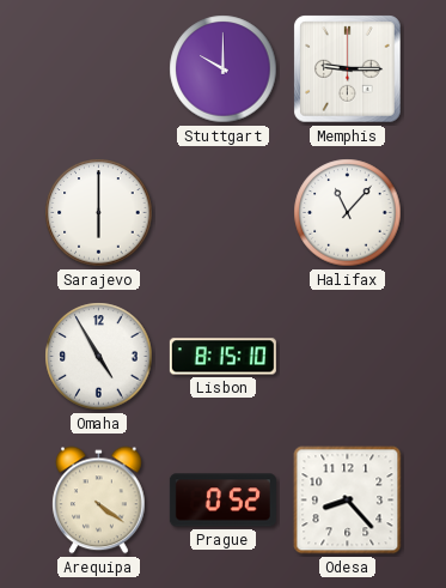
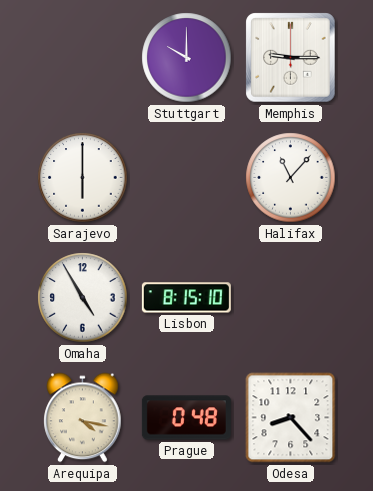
Arequipa: 4:21 -> 4:17
Prague: 0:52 -> 0:48
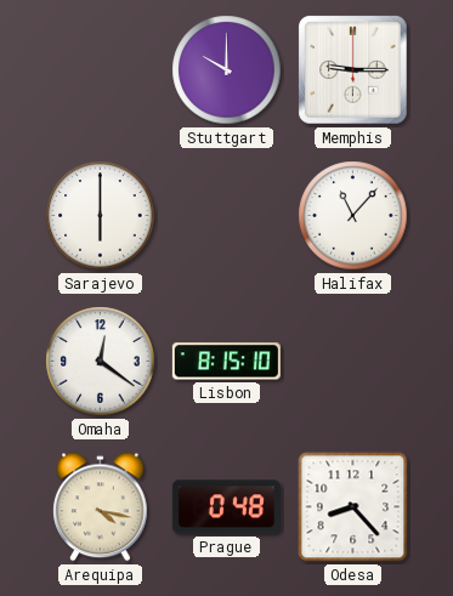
Omaha: 4:55 -> 12:21
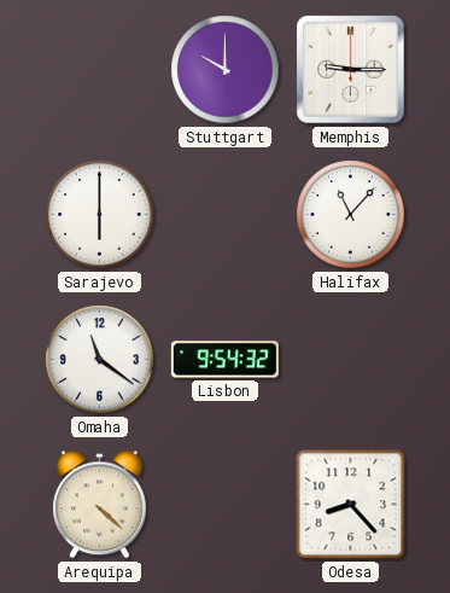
Omaha: 12:21 -> 11:21
Lisbon: 8:15 -> 9:54
Arequipa: 4:17 -> 4:22
Prague: 0:48 -> none
